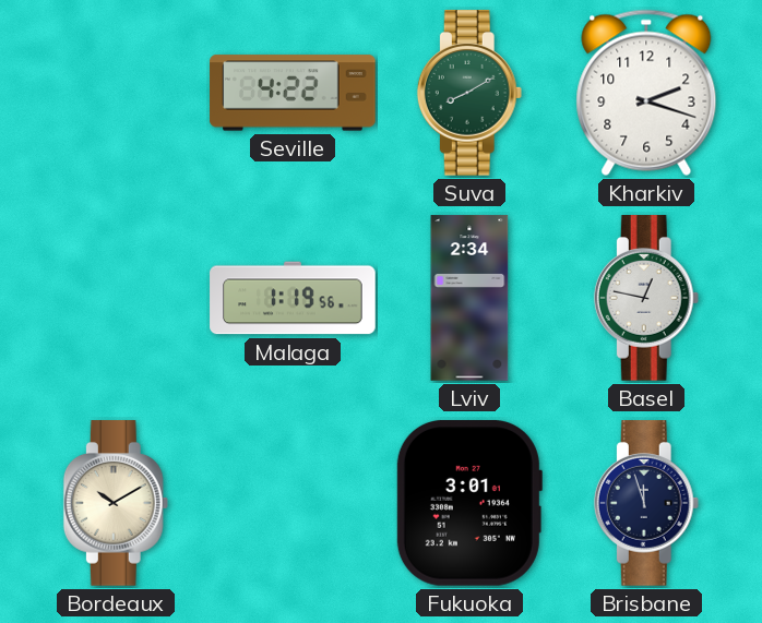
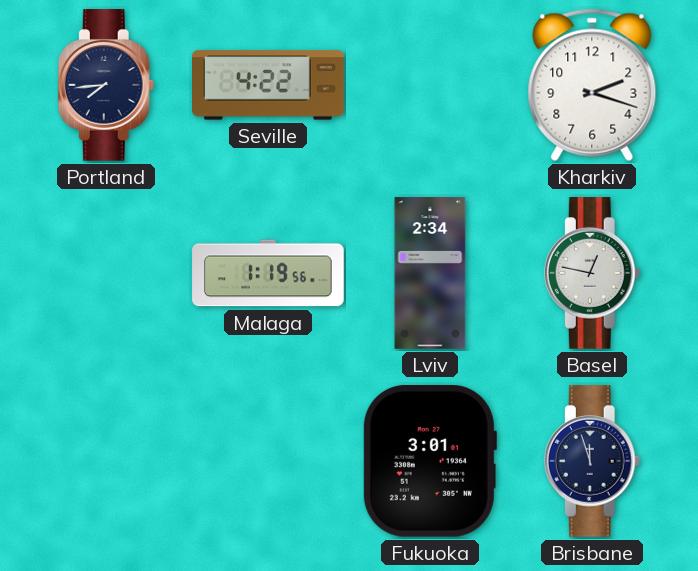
Portland: none -> 7:44
Suva: 8:10 -> none
Bordeaux: 10:10 -> none
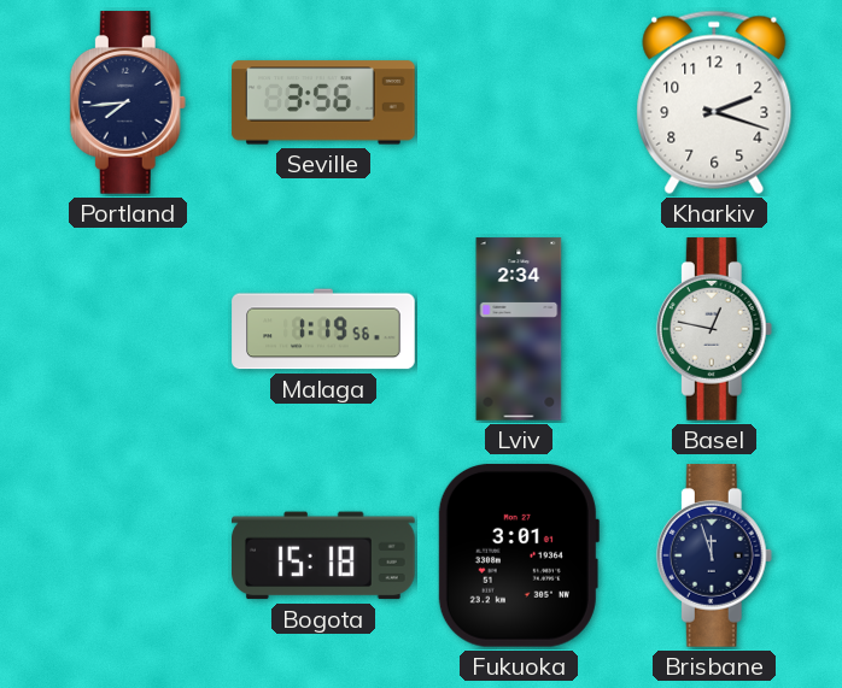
Seville: 4:22 -> 3:56
Bogota: none -> 15:18
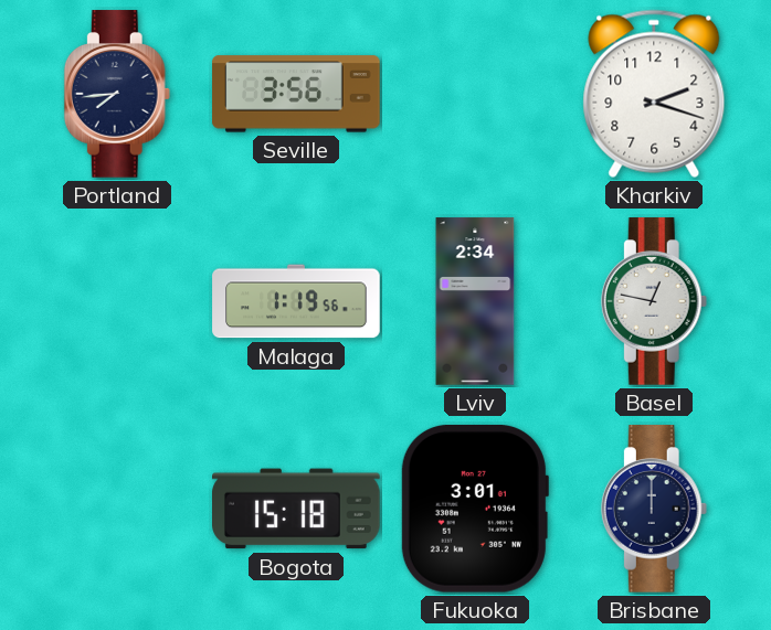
Brisbane: 11:57 -> 12:00
